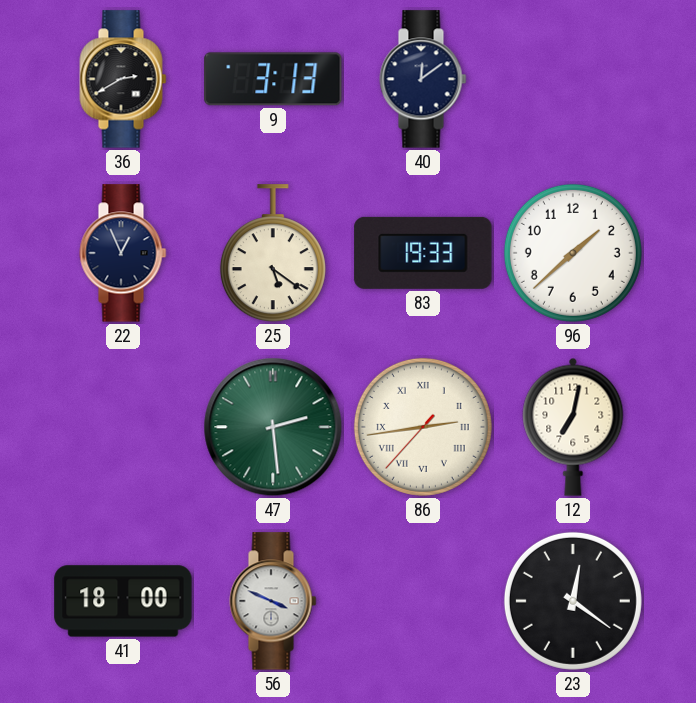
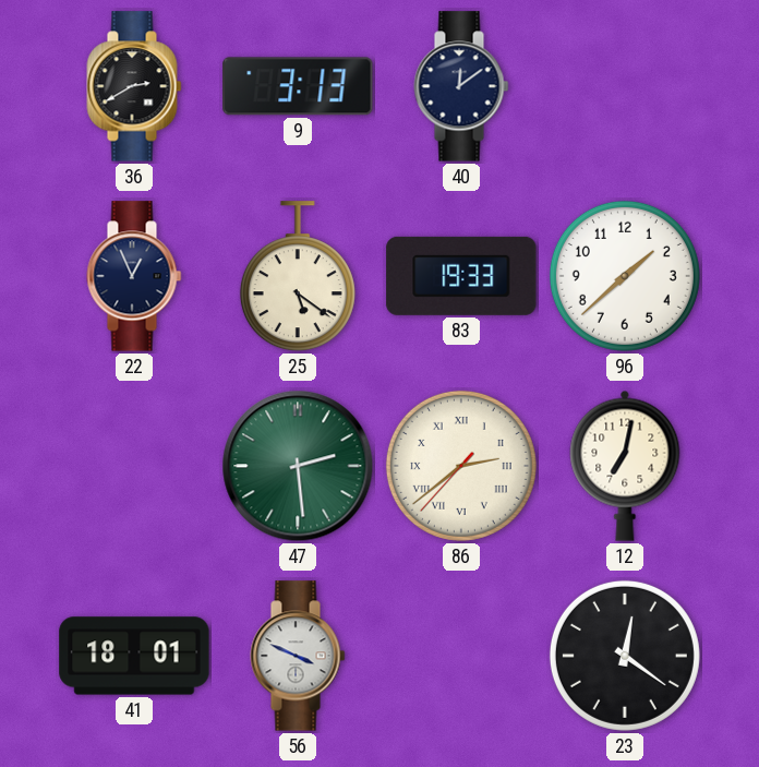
86: 2:43 -> 2:38
41: 18:00 -> 18:01
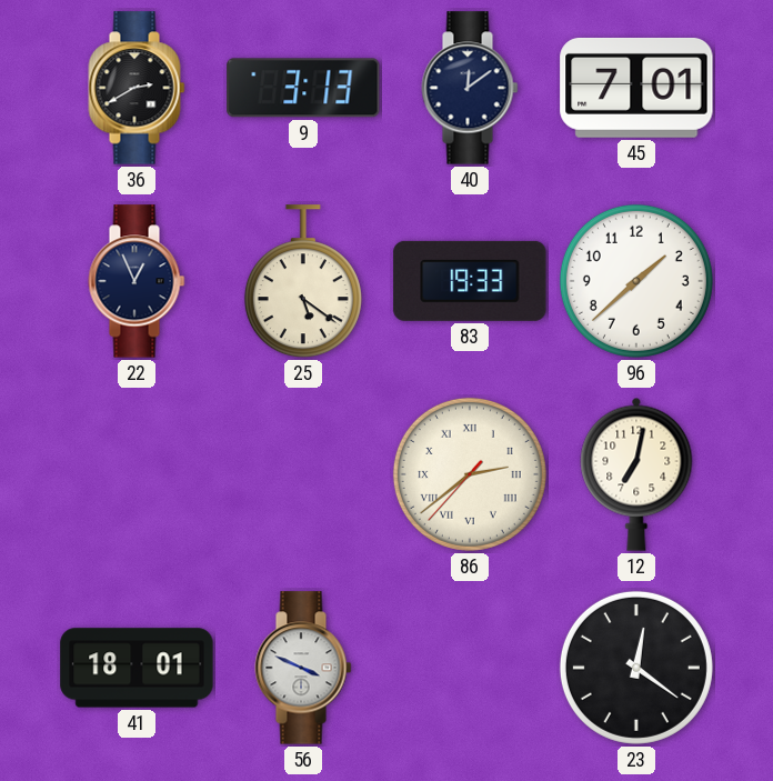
45: none -> 7:01
47: 2:29 -> none
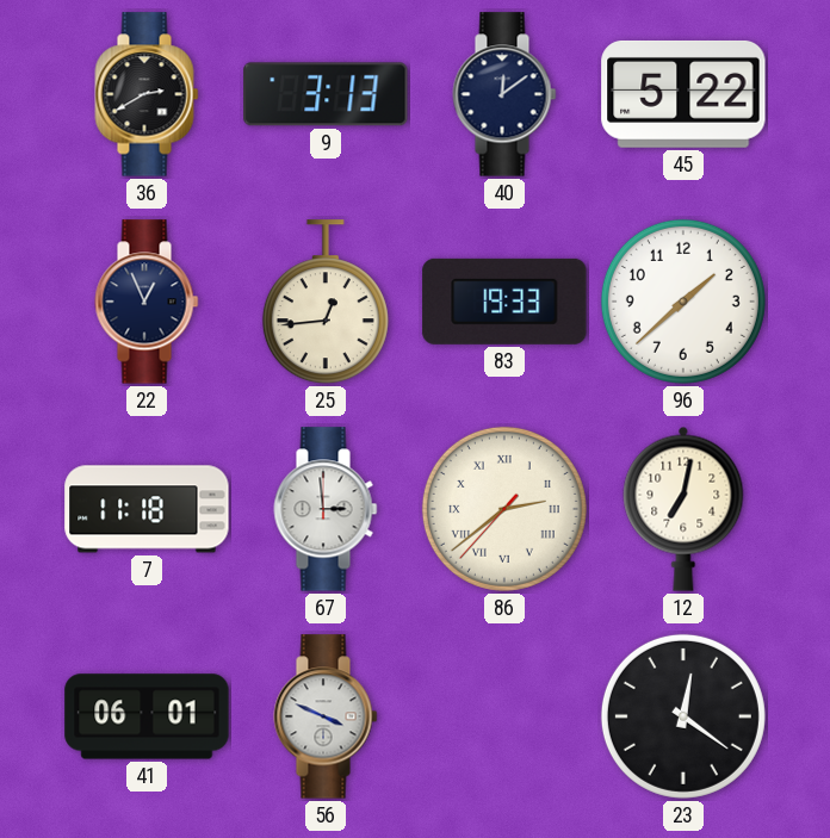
45: 7:01 -> 5:22
25: 5:21 -> 12:44
7: none -> 11:18
67: none -> 2:59
41: 18:01 -> 06:01
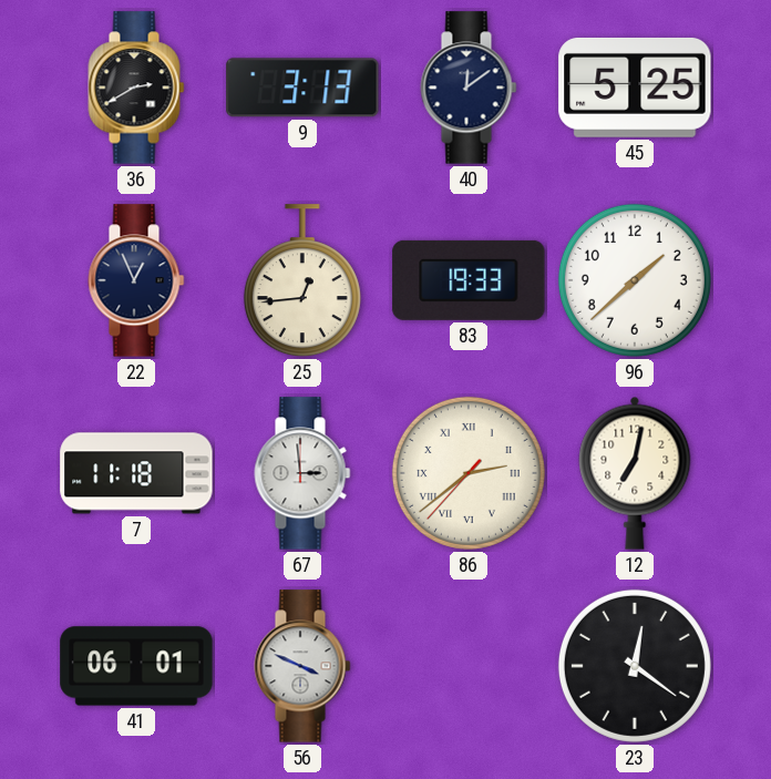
45: 5:22 -> 5:25
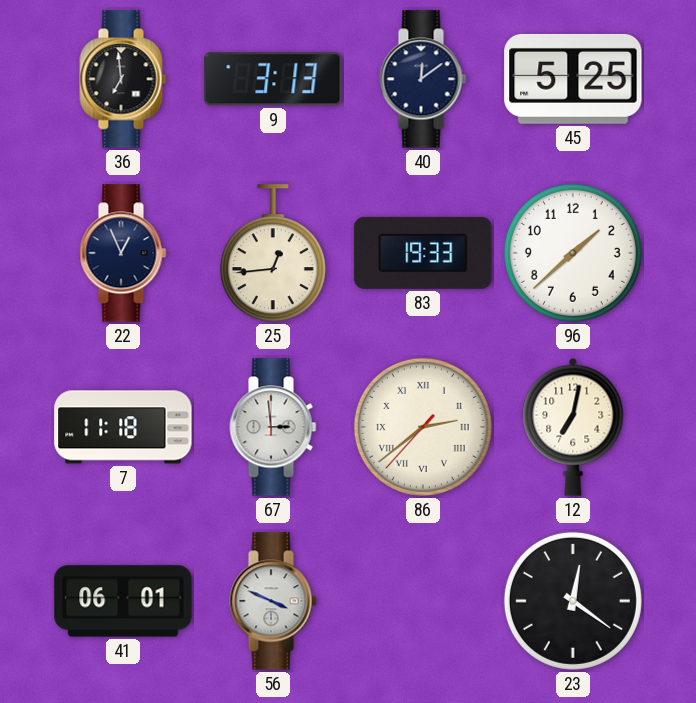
36: 2:40 -> 6:59
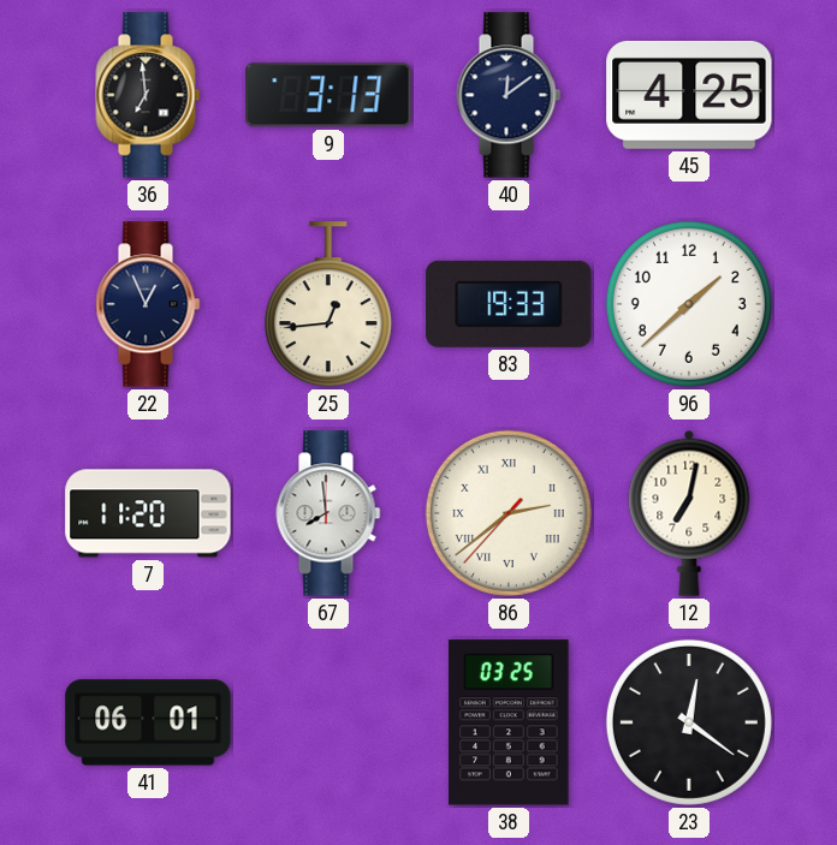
45: 5:25 -> 4:25
7: 11:18 -> 11:20
67: 2:59 -> 7:59
56: 3:49 -> none
38: none -> 03:25
